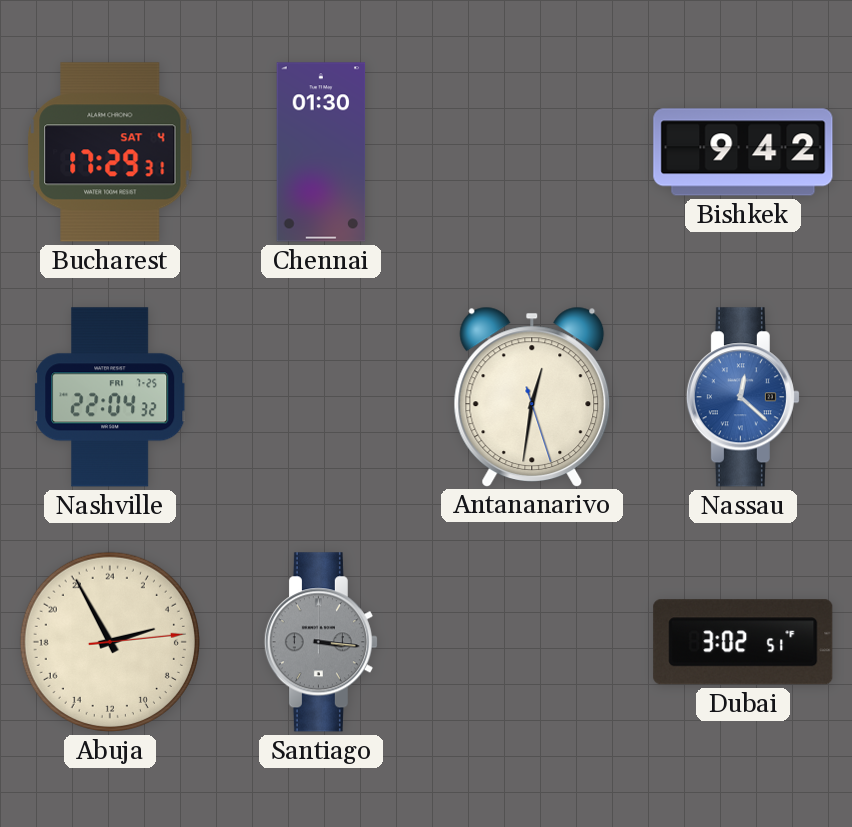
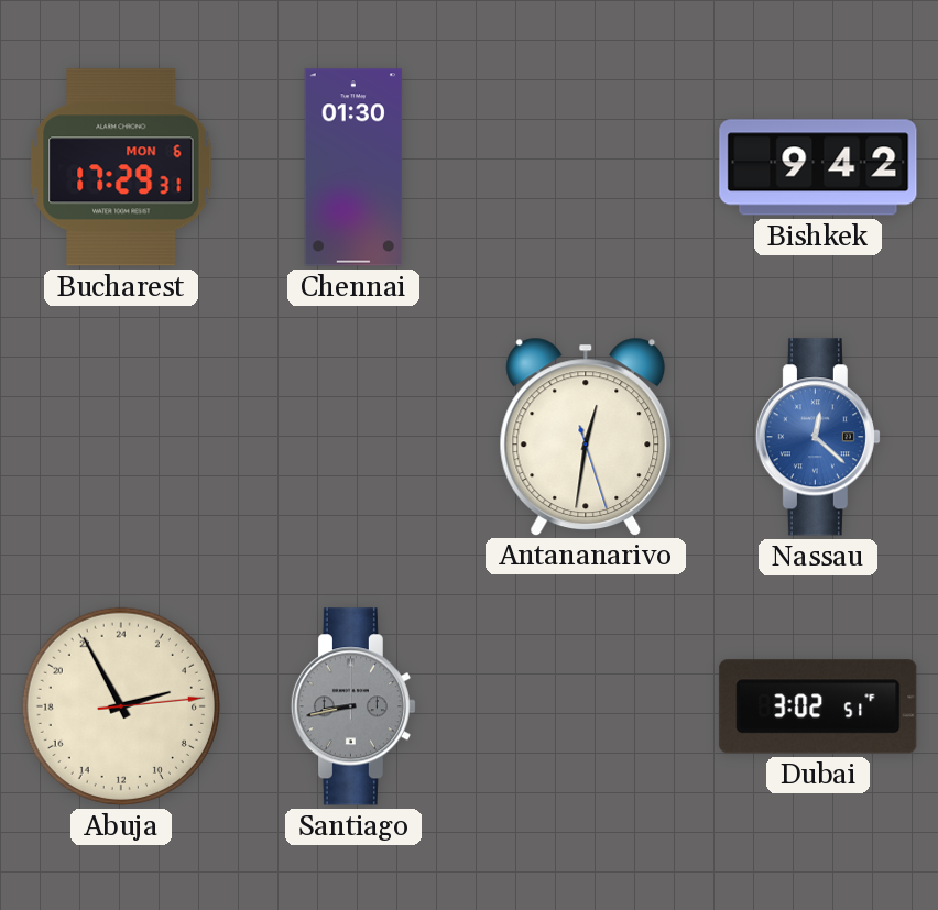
Bucharest date: SAT 4 -> MON 6
Nashville: 22:04 -> none
Santiago: 3:16 -> 8:43
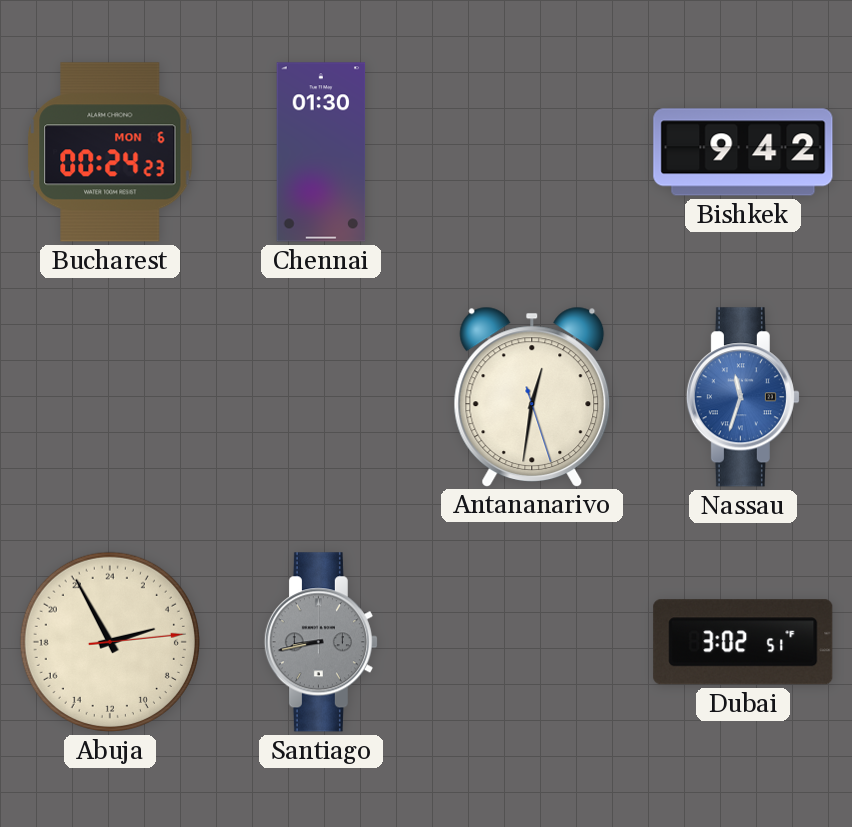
Bucharest: 17:29 -> 00:24
Nassau: 12:22 -> 11:33
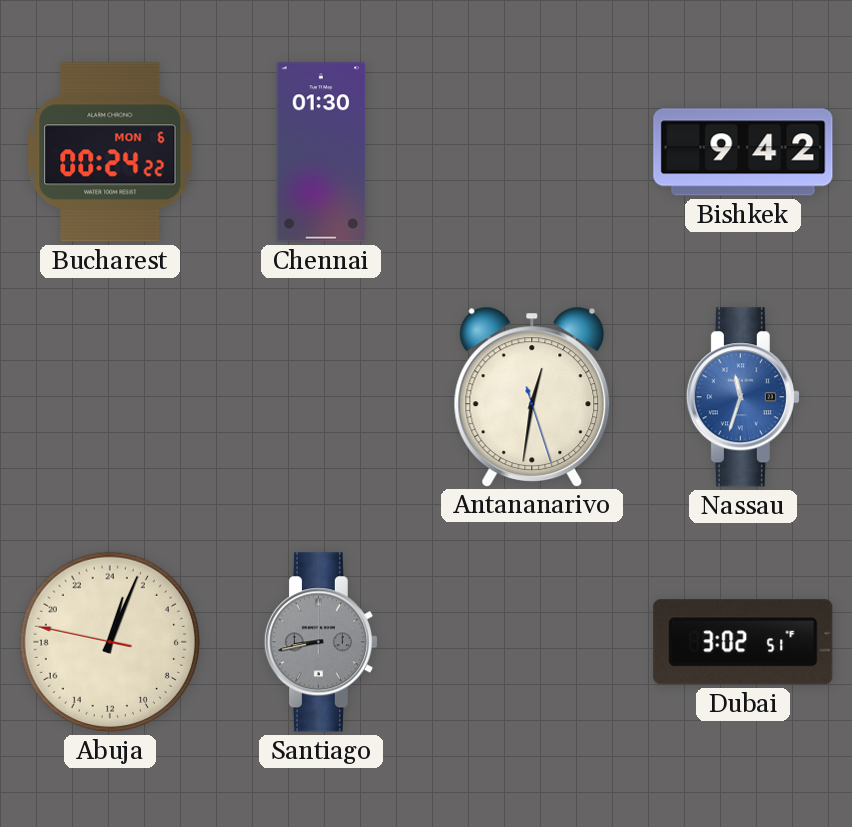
Bucharest: 00:24:23 -> 00:24:22
Abuja: 4:55 -> 1:03
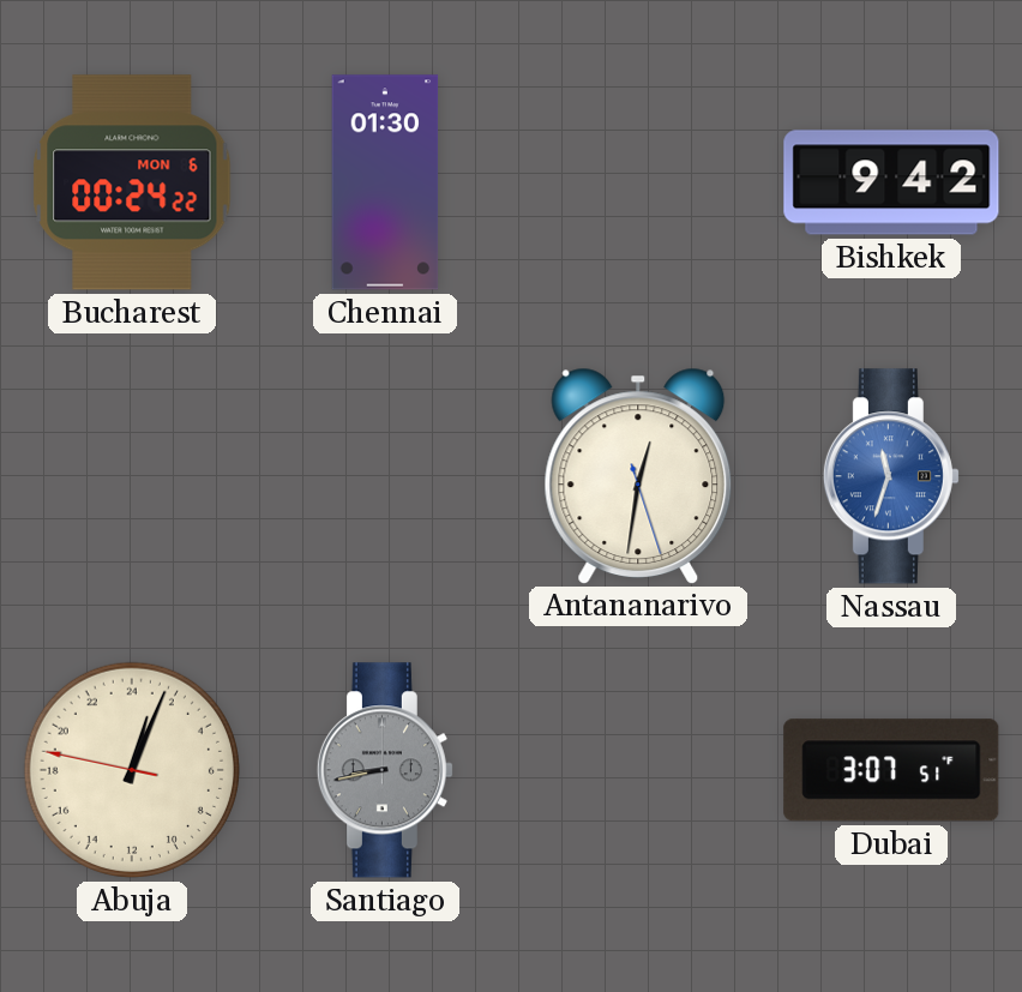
Dubai: 3:02 -> 3:07
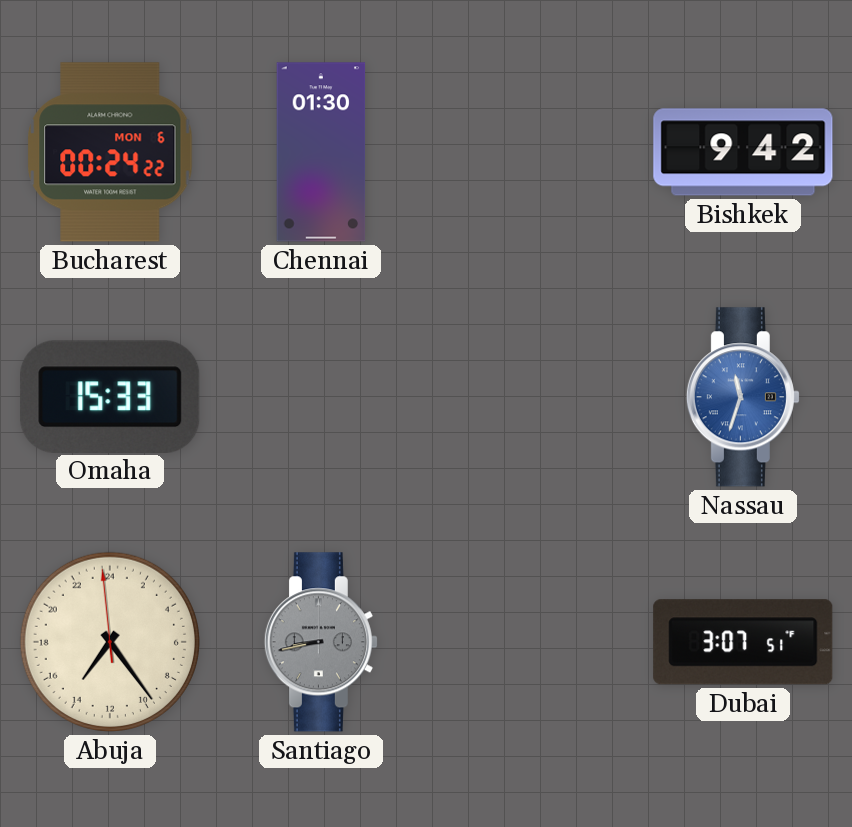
Omaha: none -> 15:33
Antananarivo: 12:31 -> none
Abuja: 1:03 -> 14:23
